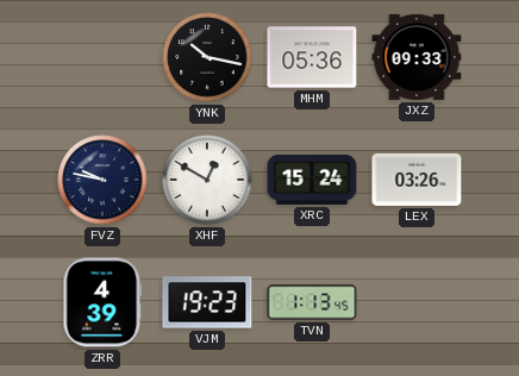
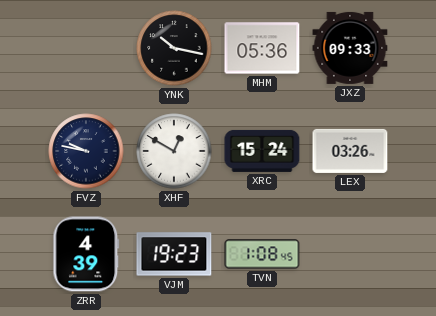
TVN: 1:13 -> 1:08
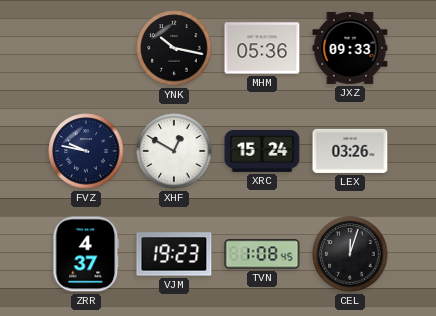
ZRR: 4:39 -> 4:37
CEL: none -> 12:03
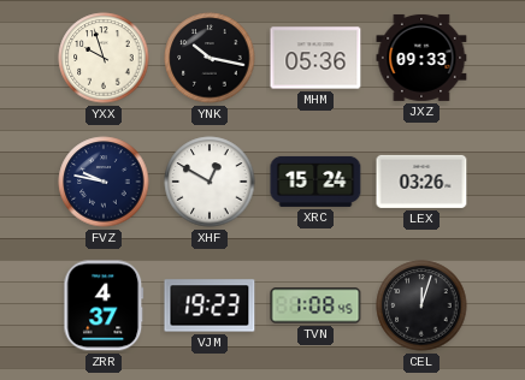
YXX: none -> 9:57
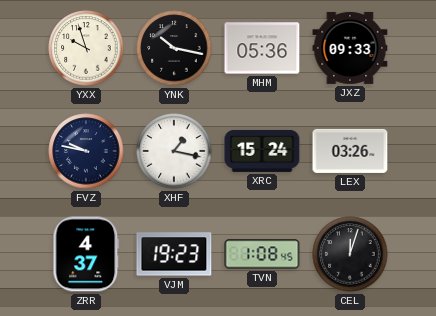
XHF: 12:50 -> 1:17
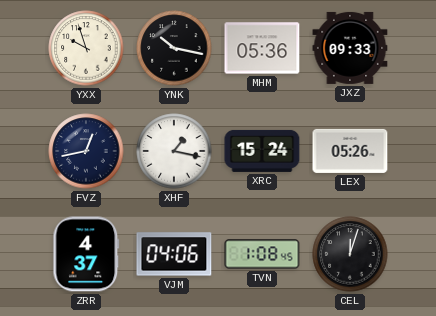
FVZ: 9:47 -> 12:43
LEX: 03:26 -> 05:26
VJM: 19:23 -> 04:06
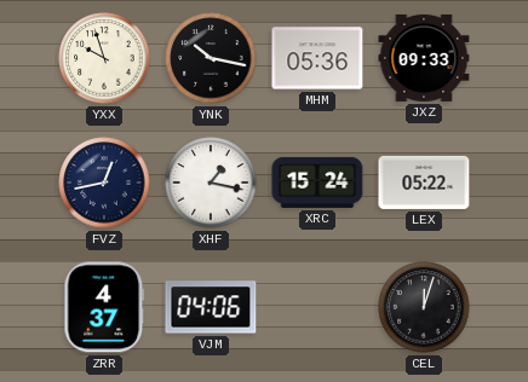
LEX: 05:26 -> 05:22
TVN: 1:08 -> none
